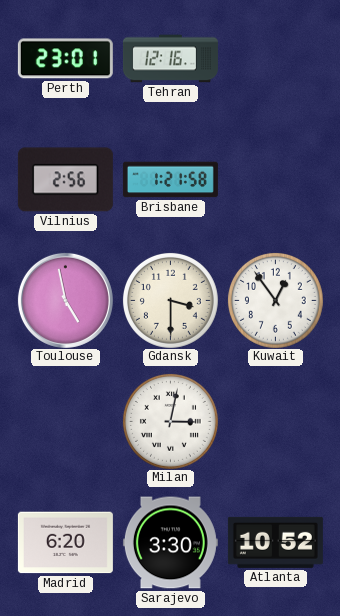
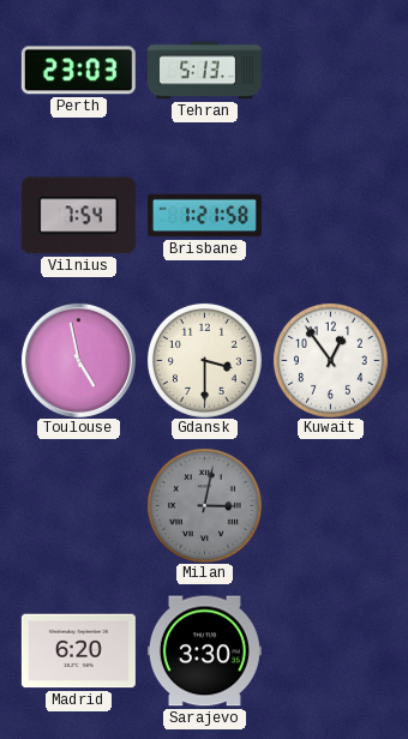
Perth: 23:01 -> 23:03
Tehran: 12:16 -> 5:13
Vilnius: 2:56 -> 7:54
Milan dial: white -> grey
Atlanta: 10:52 -> none
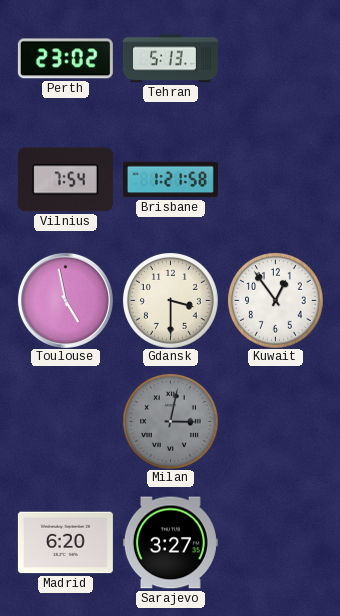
Perth: 23:03 -> 23:02
Sarajevo: 3:30 -> 3:27
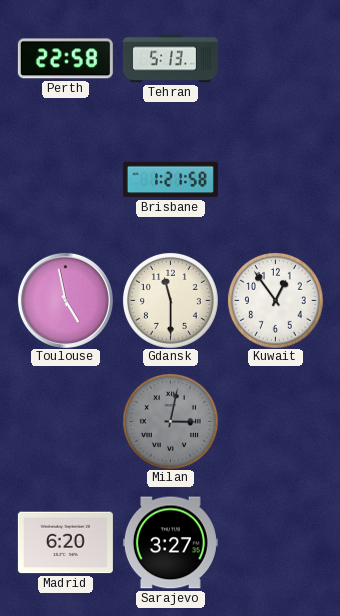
Perth: 23:02 -> 22:58
Vilnius: 7:54 -> none
Gdansk: 3:30 -> 11:30
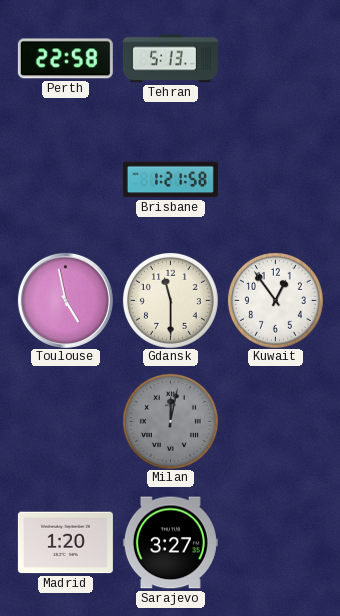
Milan: 3:02 -> 12:02
Madrid: 6:20 -> 1:20
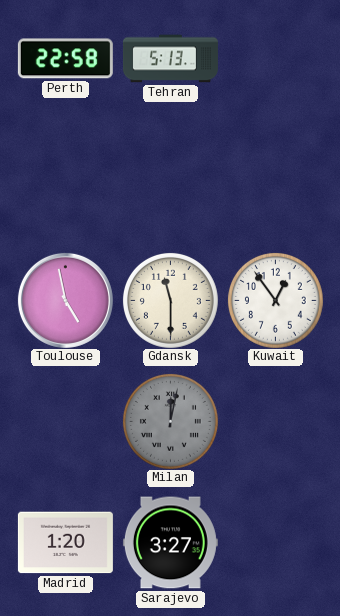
Brisbane: 1:21 -> none
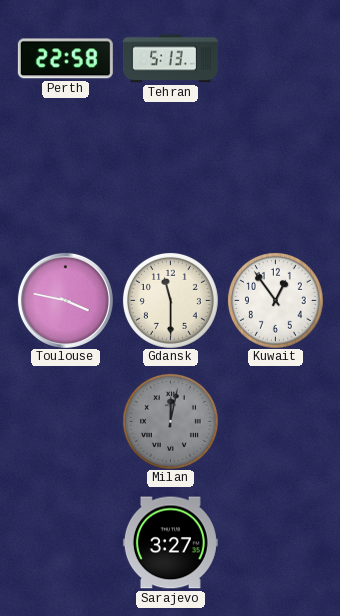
Toulouse: 4:58 -> 3:47
Madrid: 1:20 -> none
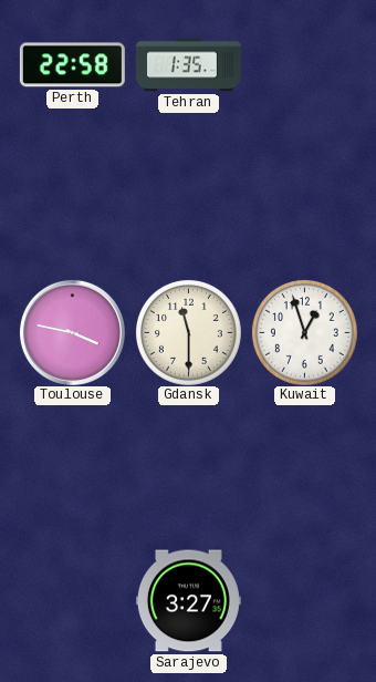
Tehran: 5:13 -> 1:35
Kuwait: 12:54 -> 12:57
Milan: 12:02 -> none
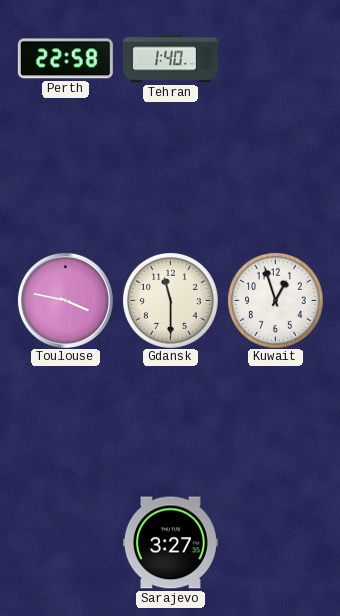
Tehran: 1:35 -> 1:40
